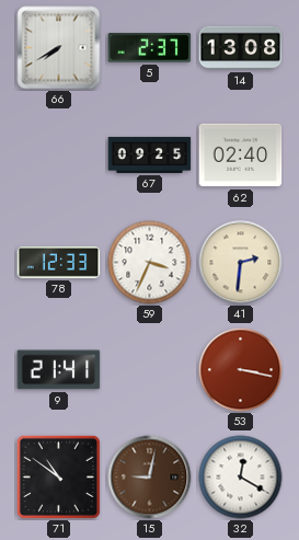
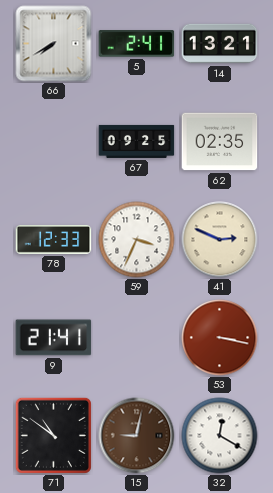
5: 2:37 -> 2:41
14: 13:08 -> 13:21
62: 02:40 -> 02:35
41: 2:31 -> 2:49
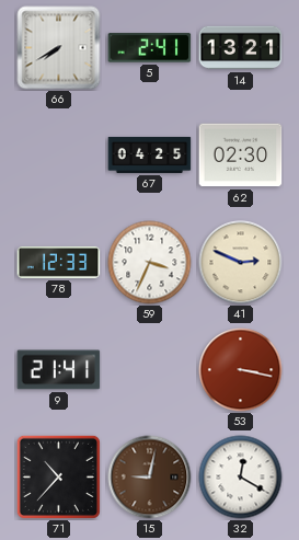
67: 09:25 -> 04:25
62: 02:35 -> 02:30
71: 10:51 -> 10:37
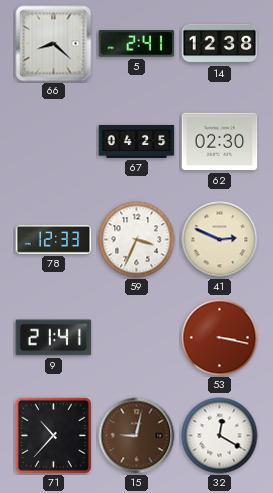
66: 7:40 -> 8:22
14: 13:21 -> 12:38
